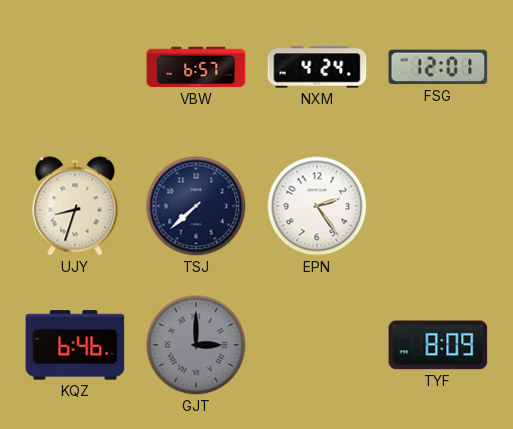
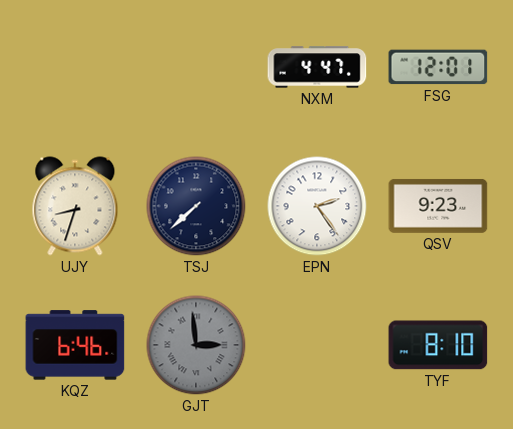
VBW: 6:57 -> none
NXM: 4:24 -> 4:47
QSV: none -> 9:23
GJT: 3:00 -> 2:59
TYF: 8:09 -> 8:10
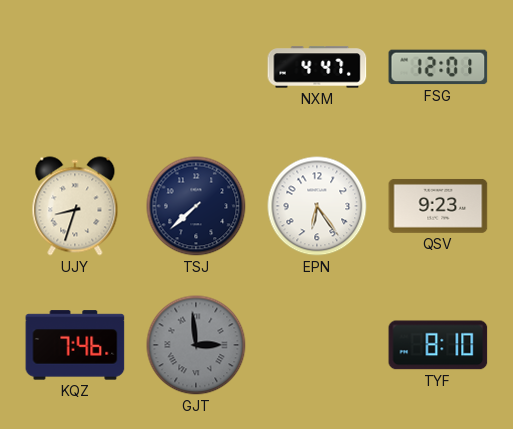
EPN: 2:24 -> 6:24
KQZ: 6:46 -> 7:46
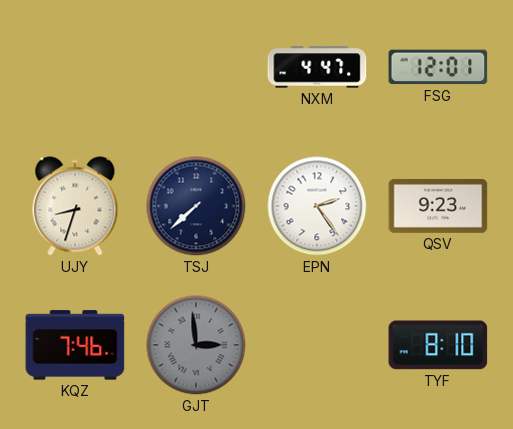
EPN: 6:24 -> 2:24
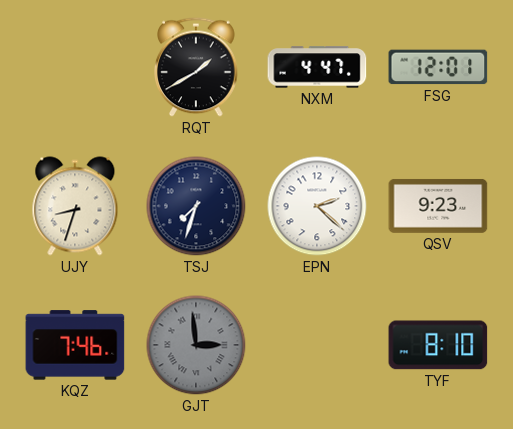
RQT: none -> 1:40
TSJ: 7:38 -> 7:33
EPN: 2:24 -> 2:22
